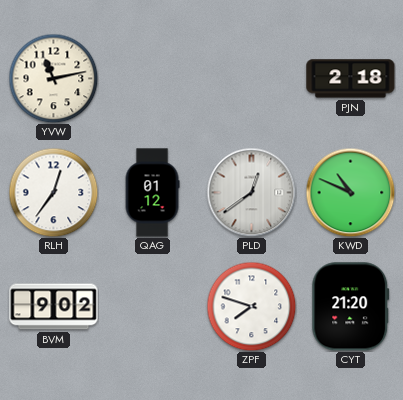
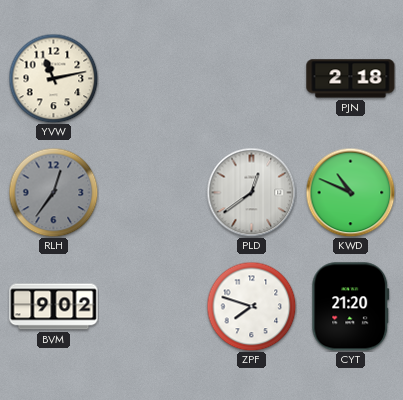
RLH dial: white -> grey
QAG: 01:12 -> none
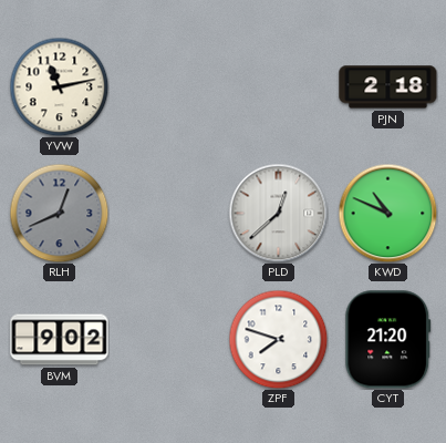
RLH: 12:36 -> 12:41
PLD: 12:39 -> 12:38
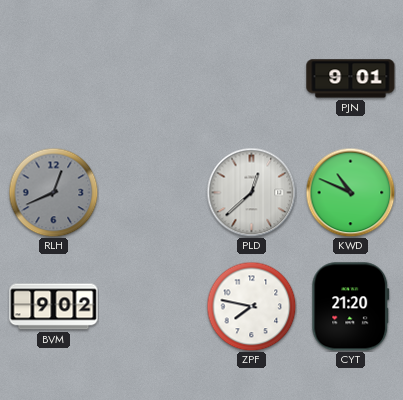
YVW: 11:13 -> none
PJN: 2:18 -> 9:01
ZPF: 7:48 -> 7:47
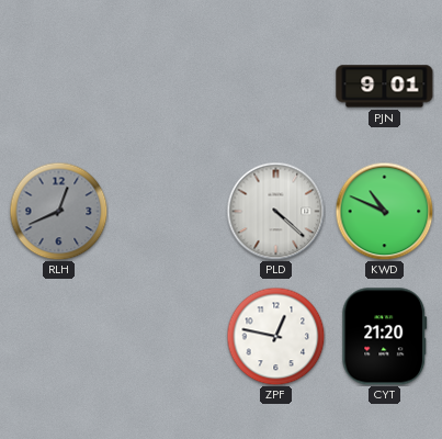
PLD: 12:38 -> 4:22
BVM: 9:02 -> none
ZPF: 7:47 -> 12:47
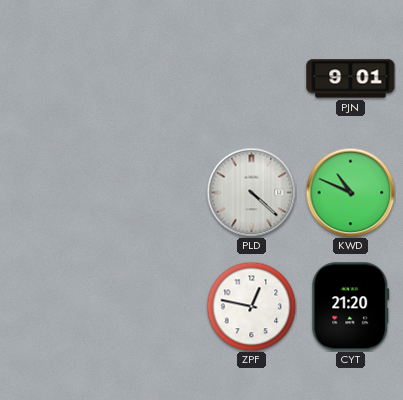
RLH: 12:41 -> none
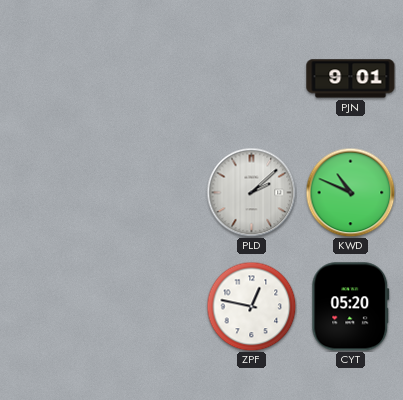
PLD: 4:22 -> 2:08
CYT: 21:20 -> 05:20
